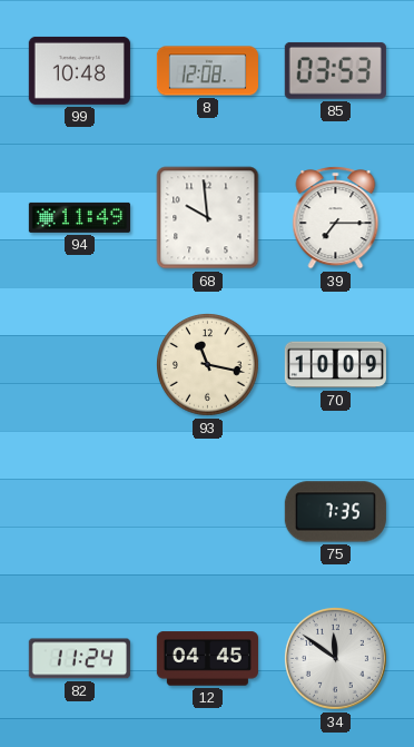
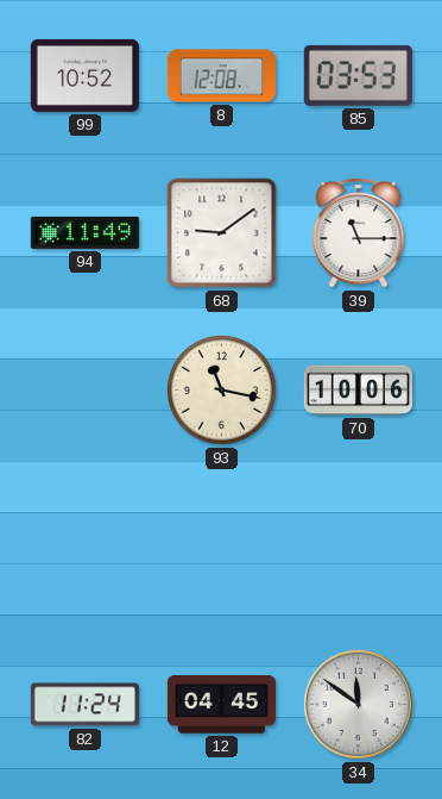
99: 10:48 -> 10:52
68: 9:59 -> 9:09
39: 7:15 -> 11:15
70: 10:09 -> 10:06
75: 7:35 -> none
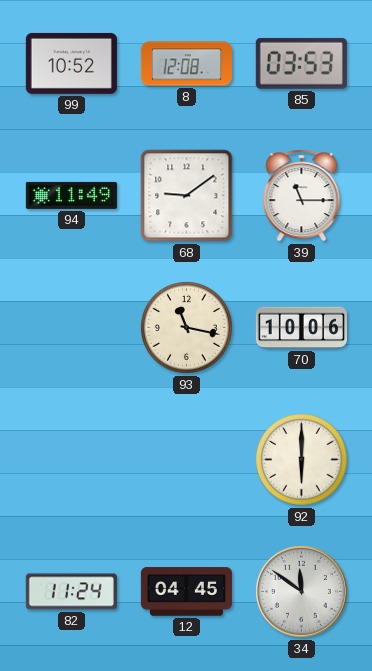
92: none -> 6:00
